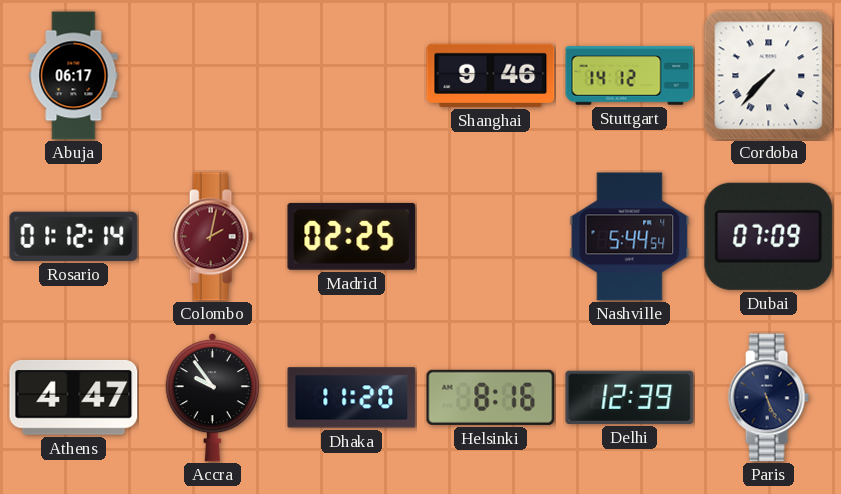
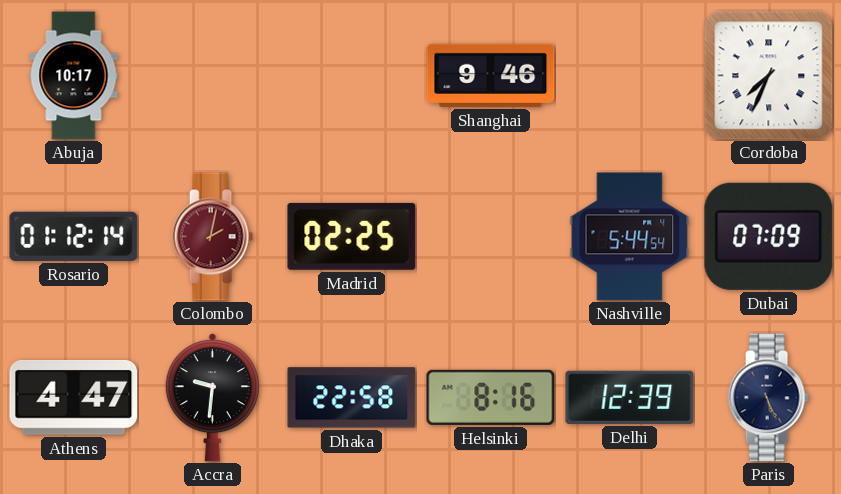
Abuja: 06:17 -> 10:17
Stuttgart: 14:12 -> none
Cordoba: 7:37 -> 7:34
Accra: 9:54 -> 9:31
Dhaka: 11:20 -> 22:58
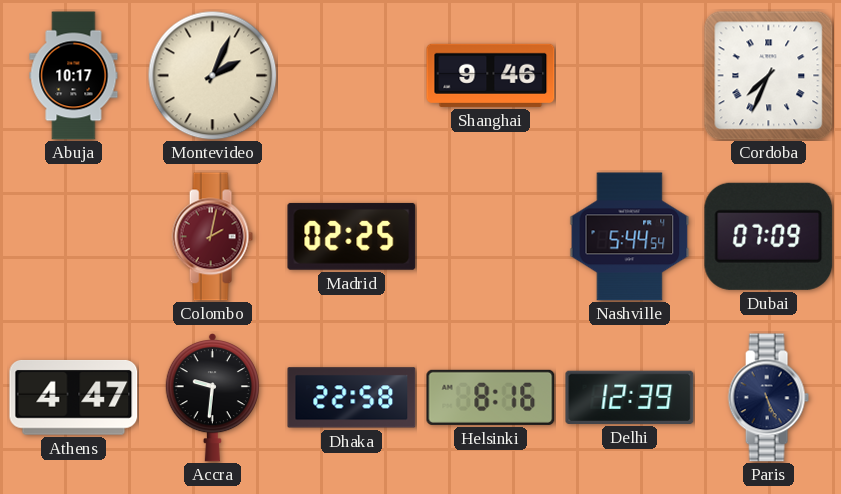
Montevideo: none -> 2:04
Rosario: 01:12 -> none
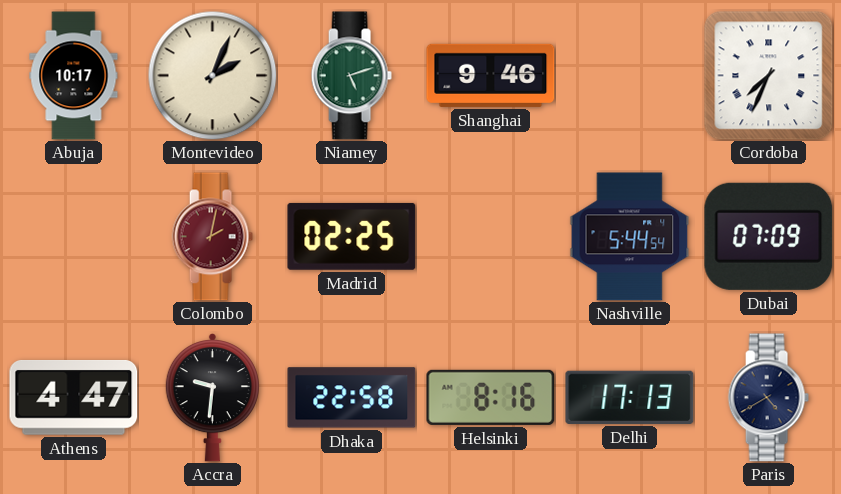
Niamey: none -> 5:12
Delhi: 12:39 -> 17:13
Paris: 5:26 -> 4:40
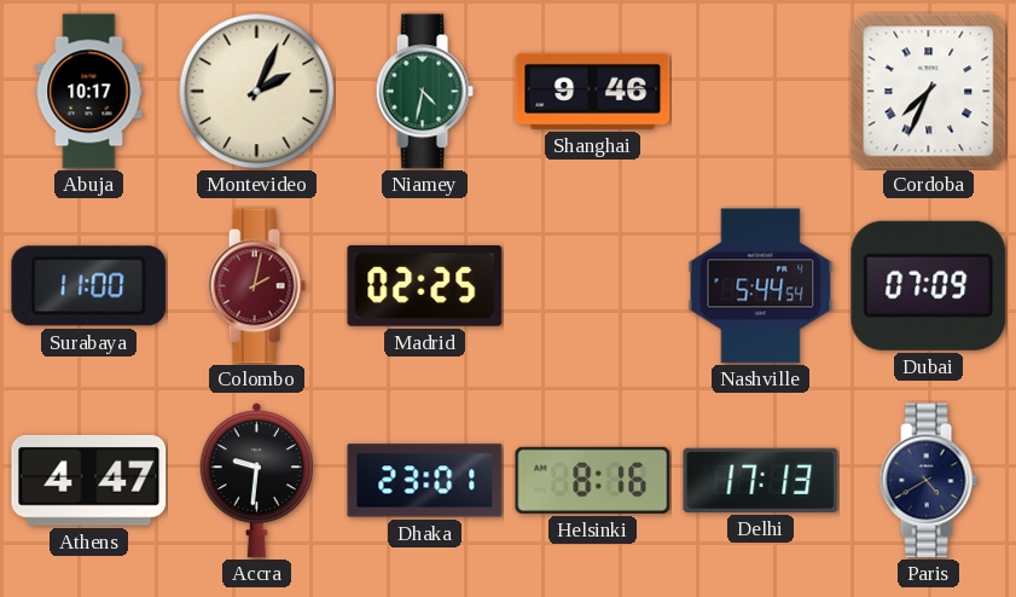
Niamey: 5:12 -> 4:32
Surabaya: none -> 11:00
Dhaka: 22:58 -> 23:01
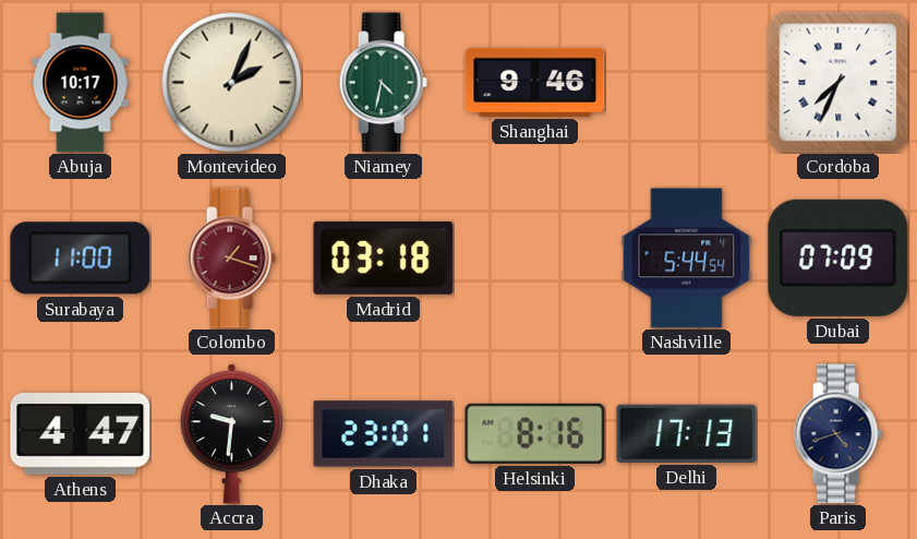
Colombo: 2:02 -> 1:18
Madrid: 02:25 -> 03:18
Paris: 4:40 -> 4:42
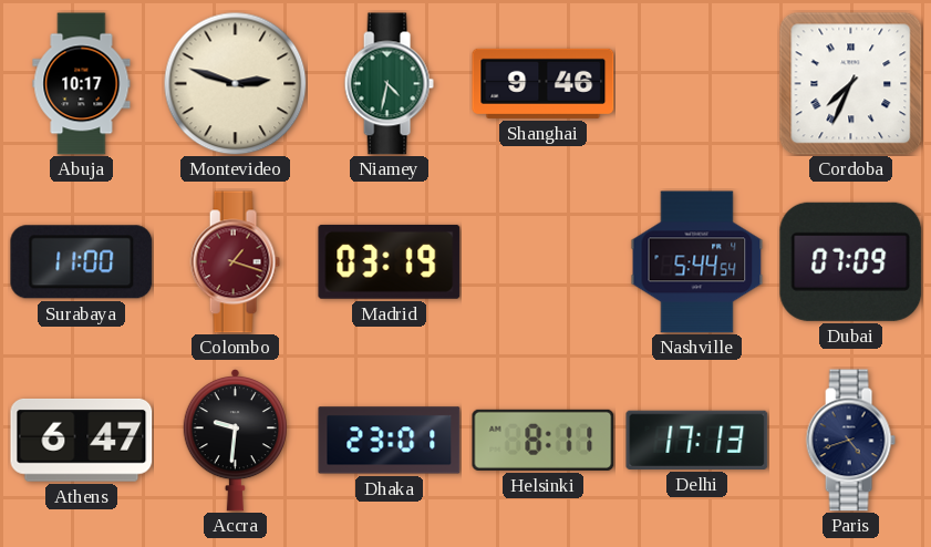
Montevideo: 2:04 -> 2:48
Madrid: 03:18 -> 03:19
Athens: 4:47 -> 6:47
Helsinki: 8:16 -> 8:11
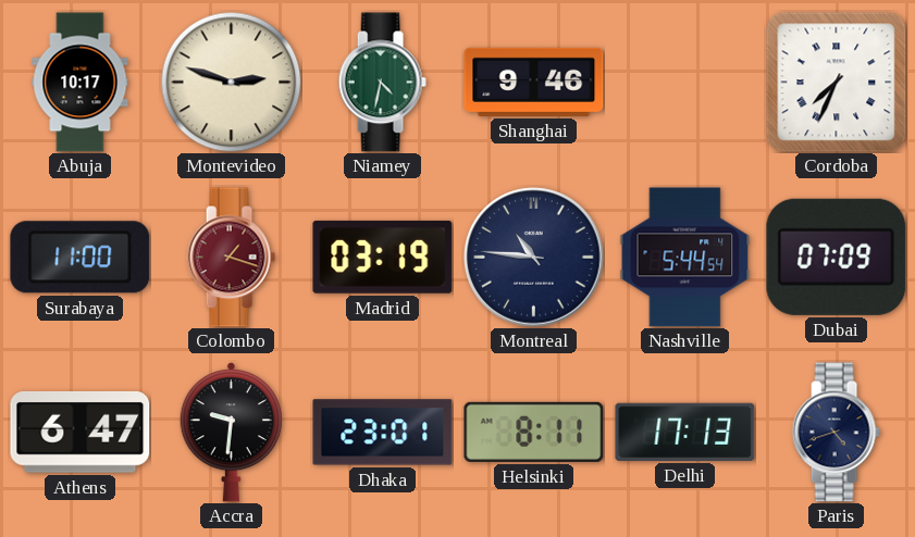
Montreal: none -> 10:46
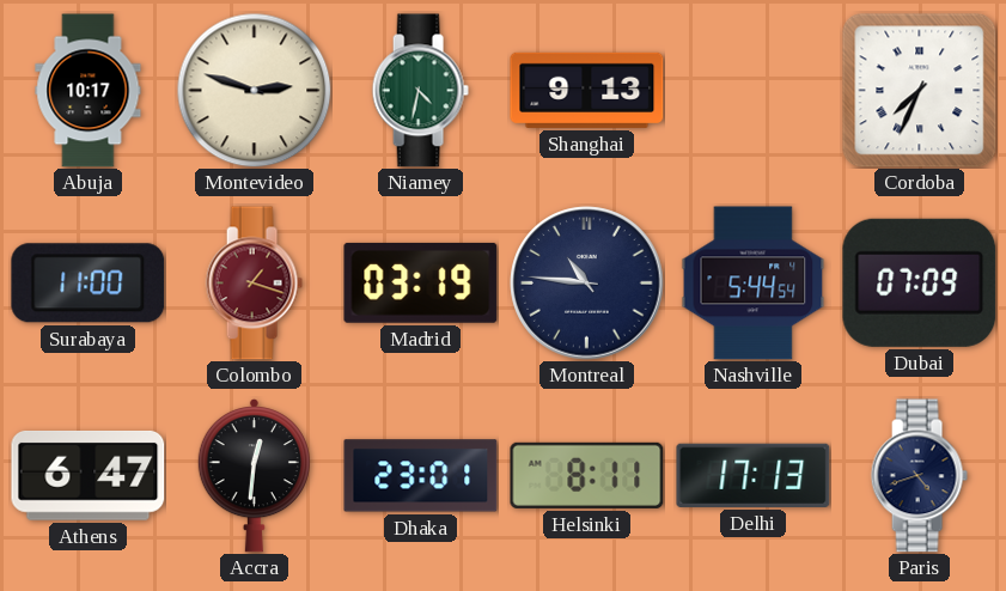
Shanghai: 9:46 -> 9:13
Accra: 9:31 -> 12:31
